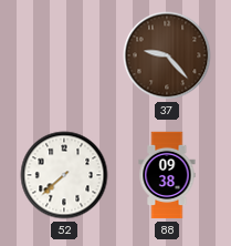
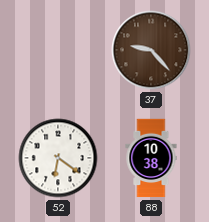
52: 7:38 -> 6:21
88: 09:38 -> 10:38
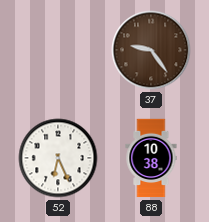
37: 9:23 -> 9:24
52: 6:21 -> 6:26
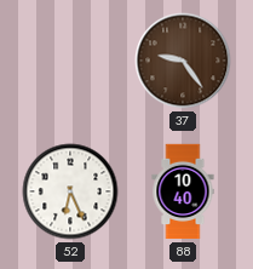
88: 10:38 -> 10:40
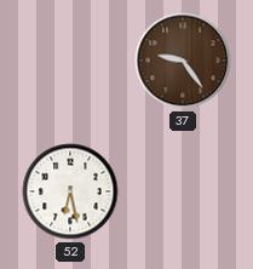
52: 6:26 -> 6:28
88: 10:40 -> none
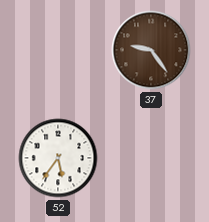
52: 6:28 -> 5:36
